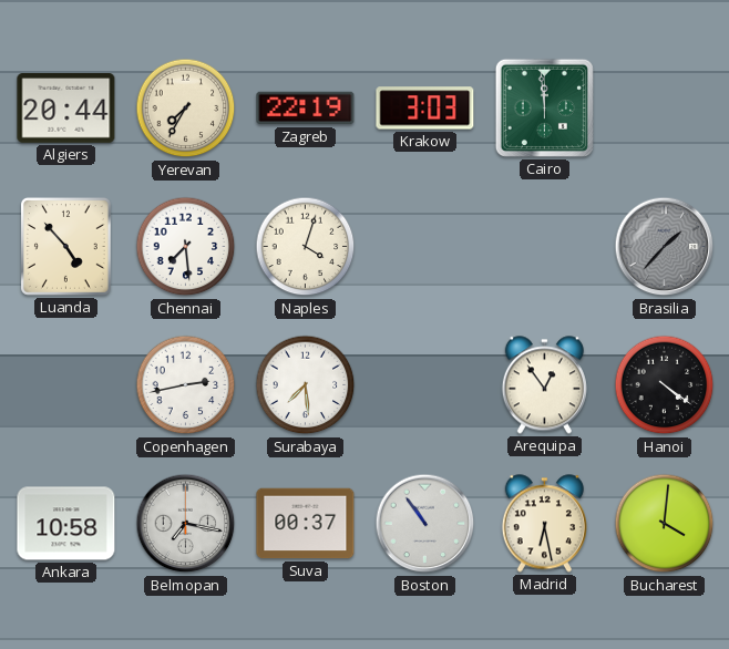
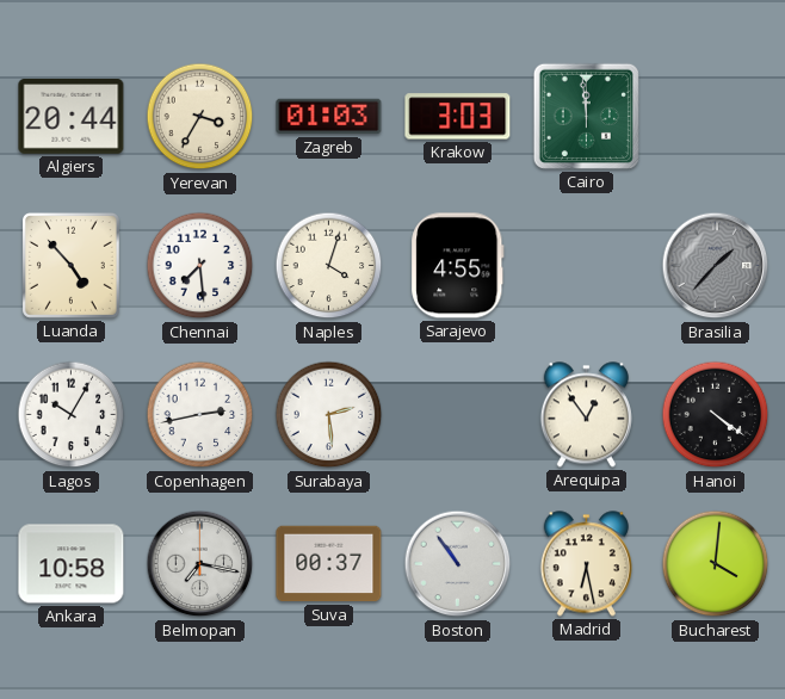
Yerevan: 7:35 -> 3:35
Zagreb: 22:19 -> 01:03
Sarajevo: none -> 4:55
Lagos: none -> 10:05
Surabaya: 7:29 -> 2:29
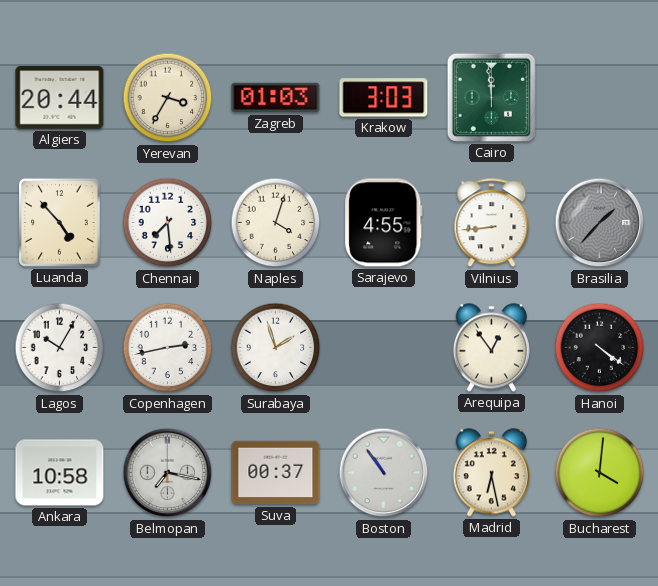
Vilnius: none -> 8:44
Surabaya: 2:29 -> 1:57
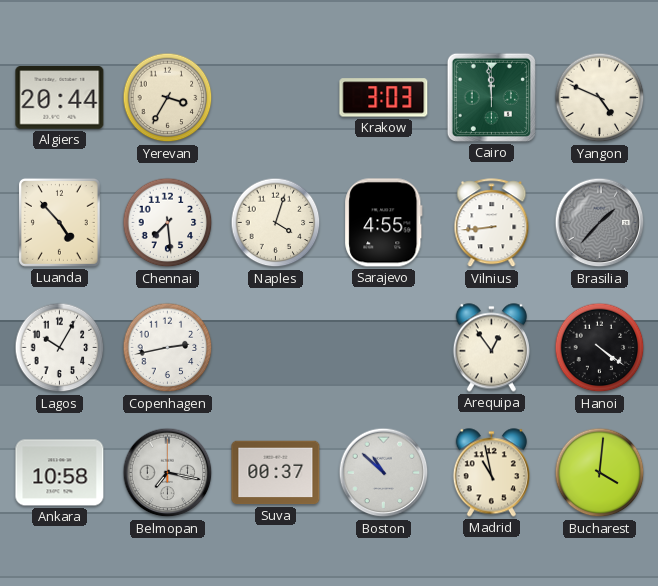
Zagreb: 01:03 -> none
Yangon: none -> 4:49
Surabaya: 1:57 -> none
Boston: 10:54 -> 10:52
Madrid: 6:28 -> 10:58
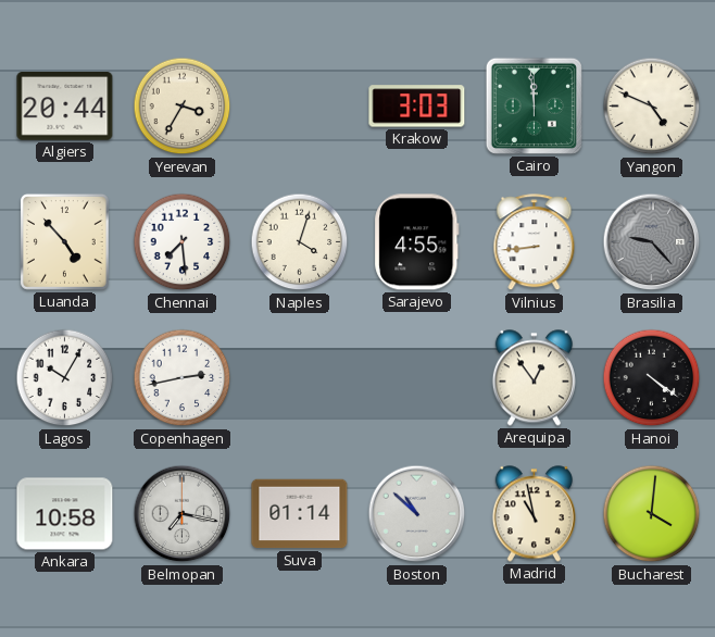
Brasilia: 1:37 -> 9:23
Suva: 00:37 -> 01:14
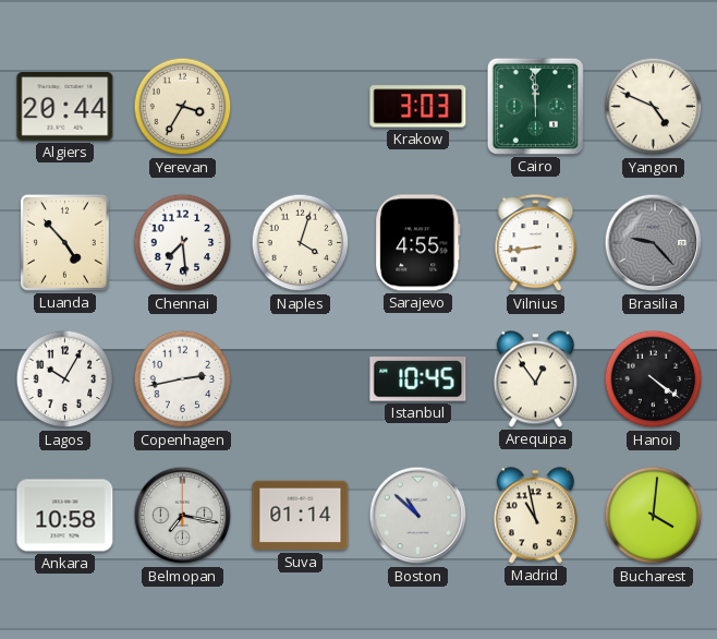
Istanbul: none -> 10:45
